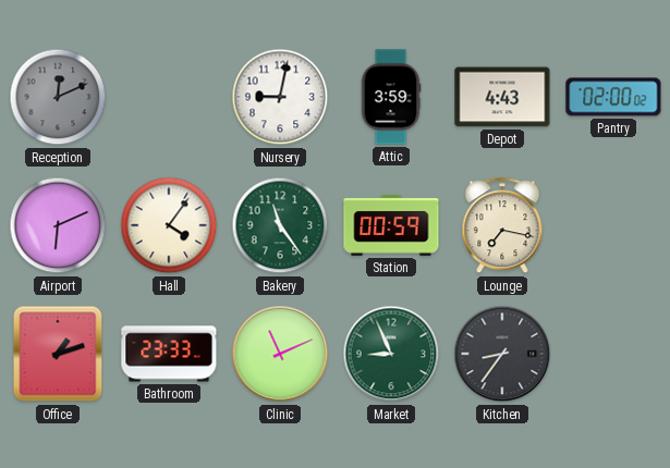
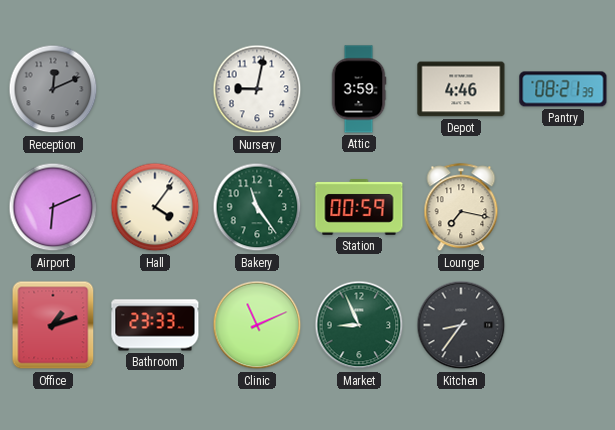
Depot: 4:43 -> 4:46
Pantry: 02:00 -> 08:21
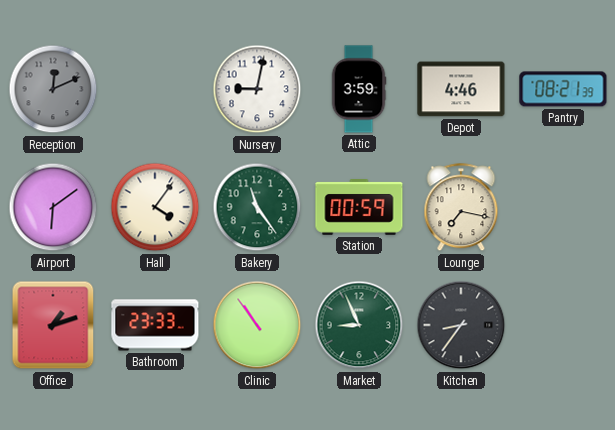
Airport: 6:11 -> 6:09
Clinic: 11:11 -> 10:54
